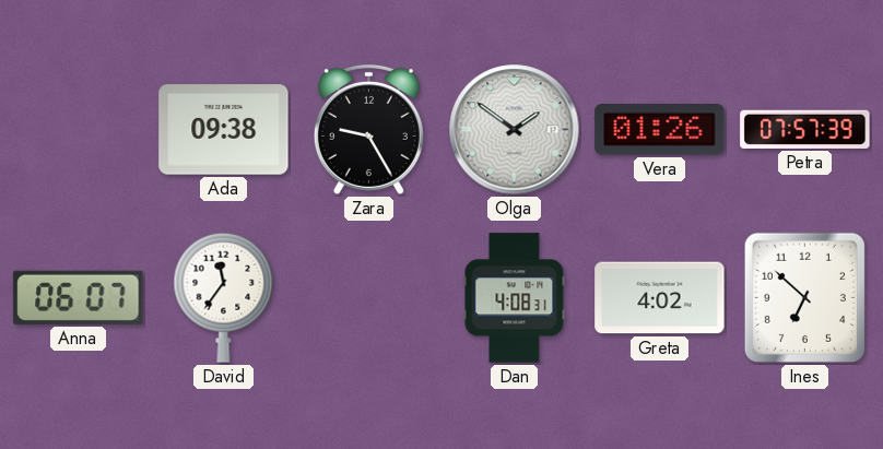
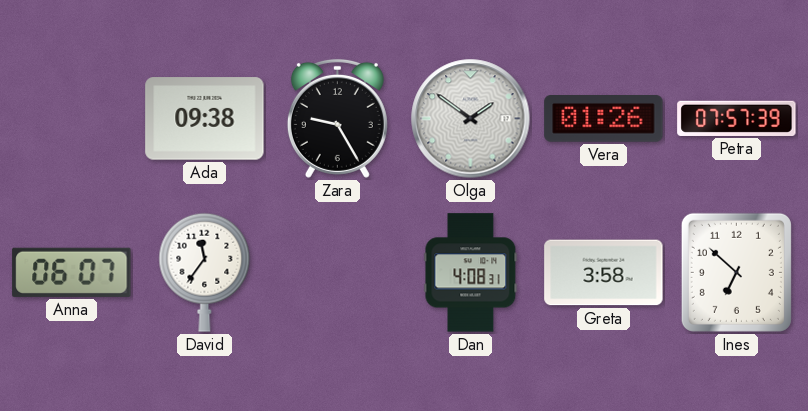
Greta: 4:02 -> 3:58
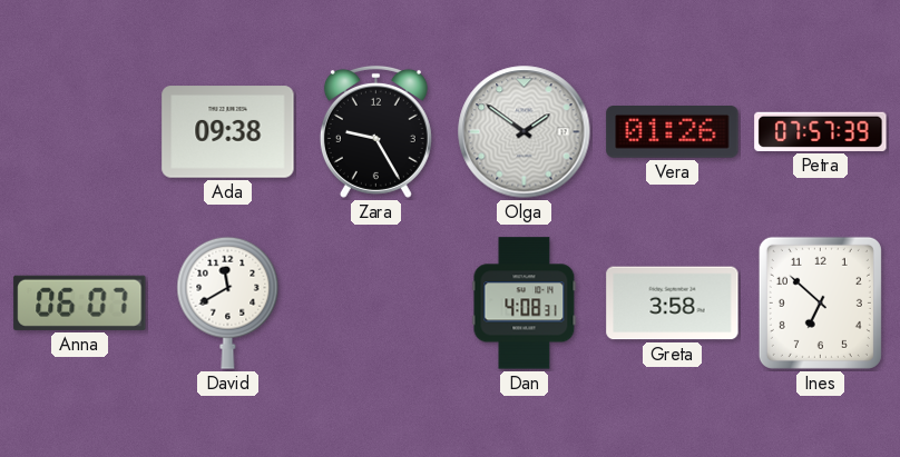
David: 11:36 -> 11:40
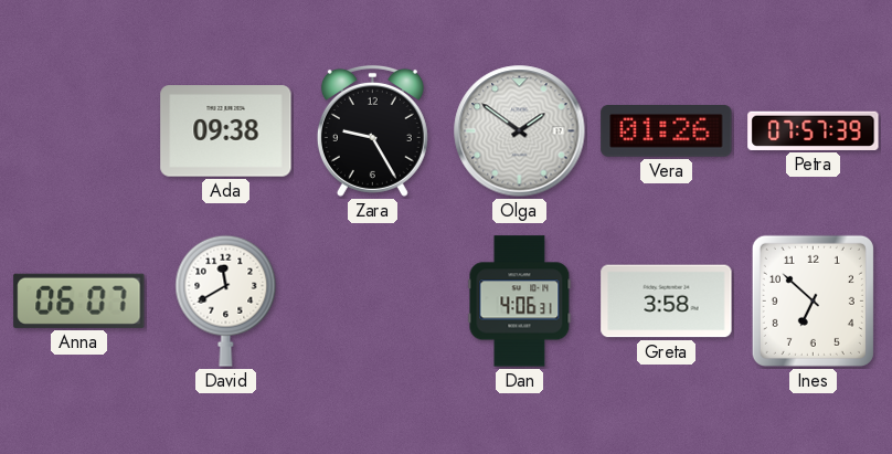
Dan: 4:08 -> 4:06
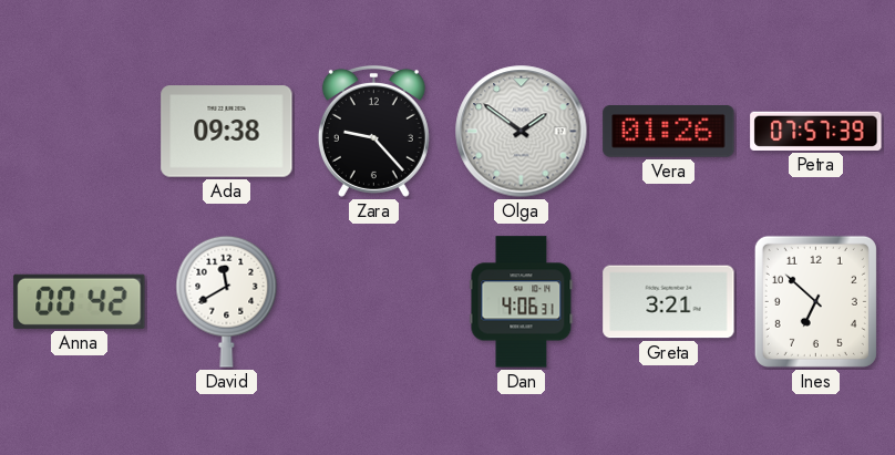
Zara: 9:25 -> 9:23
Anna: 06:07 -> 00:42
Greta: 3:58 -> 3:21
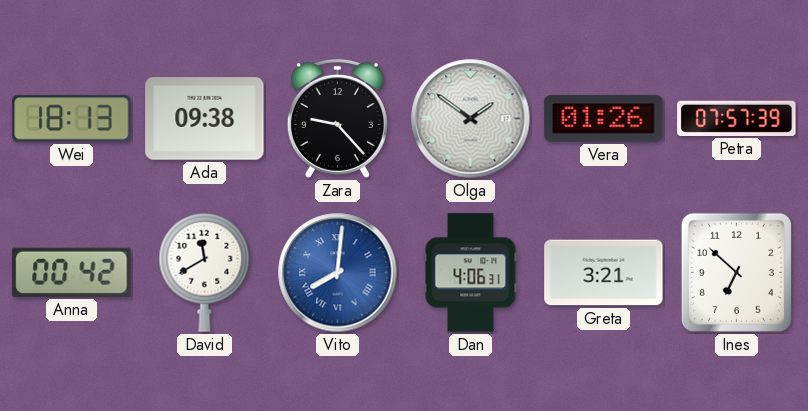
Wei: none -> 18:13
Vito: none -> 8:01
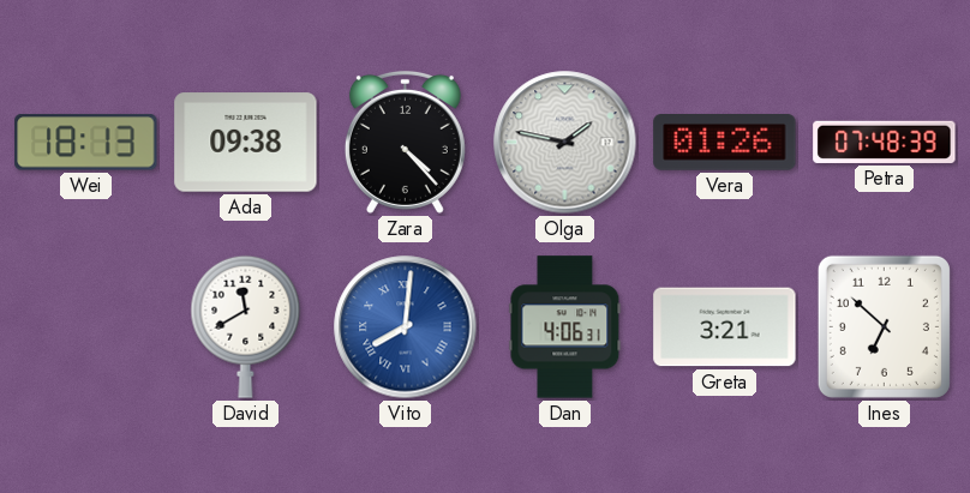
Zara: 9:23 -> 4:23
Olga: 1:51 -> 1:47
Petra: 07:57 -> 07:48
Anna: 00:42 -> none
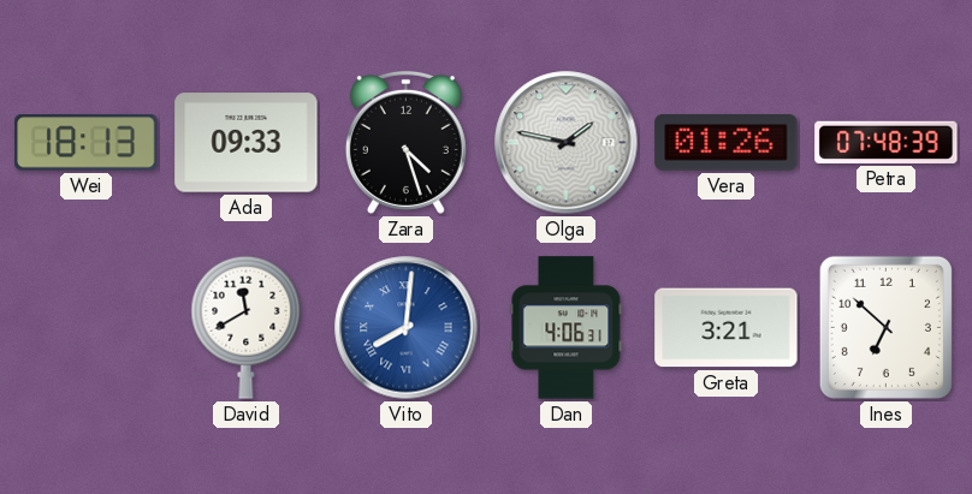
Ada: 09:38 -> 09:33
Zara: 4:23 -> 4:27
